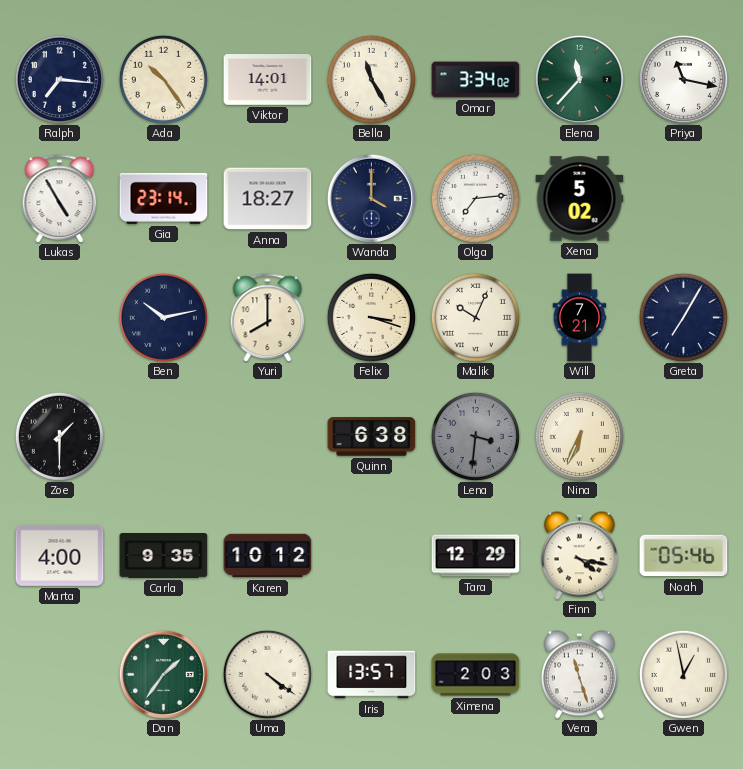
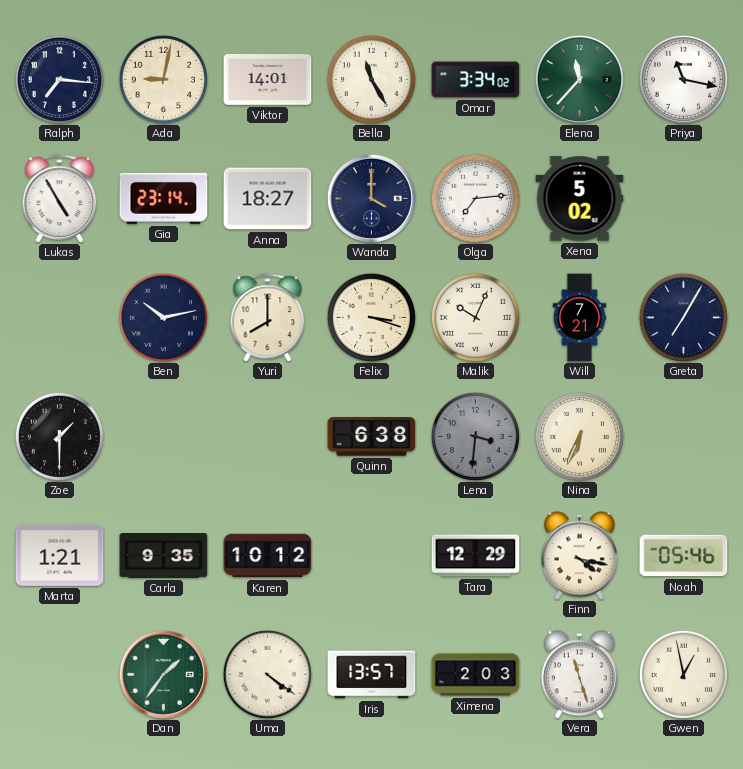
Ada: 10:24 -> 9:02
Marta: 4:00 -> 1:21
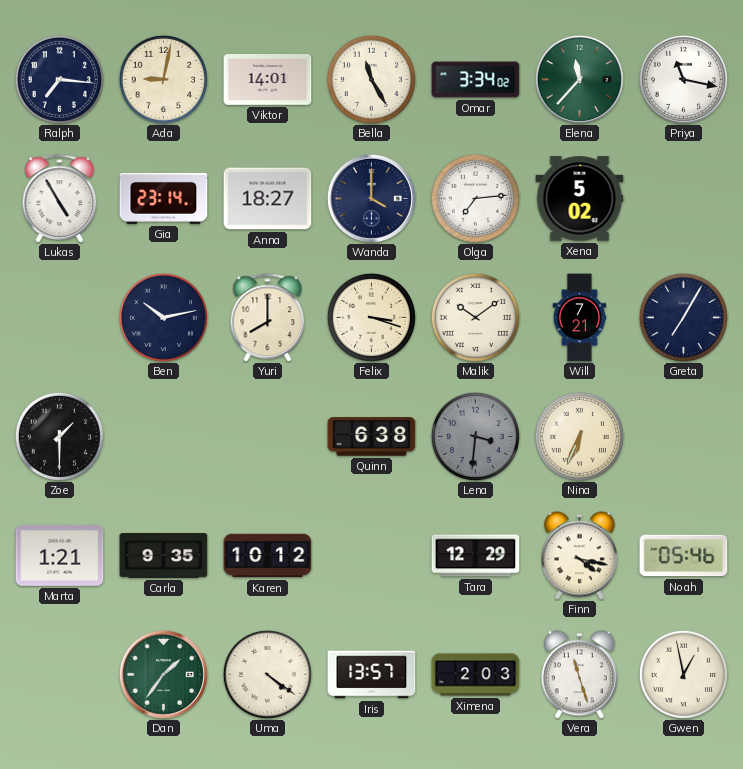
Malik: 10:04 -> 10:09
